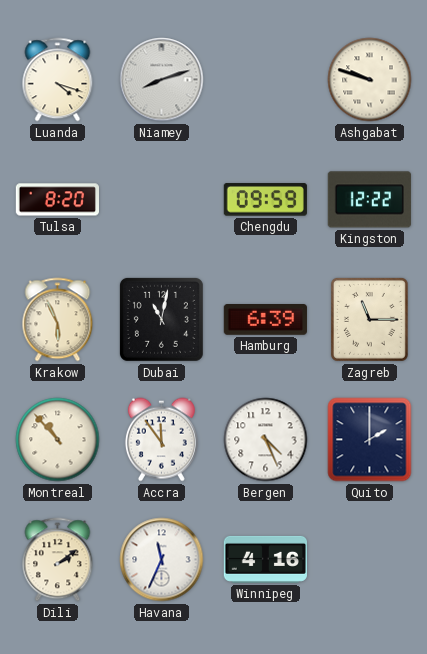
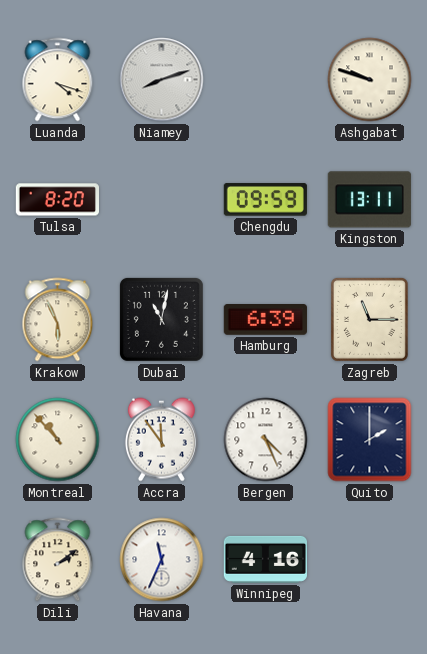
Kingston: 12:22 -> 13:11
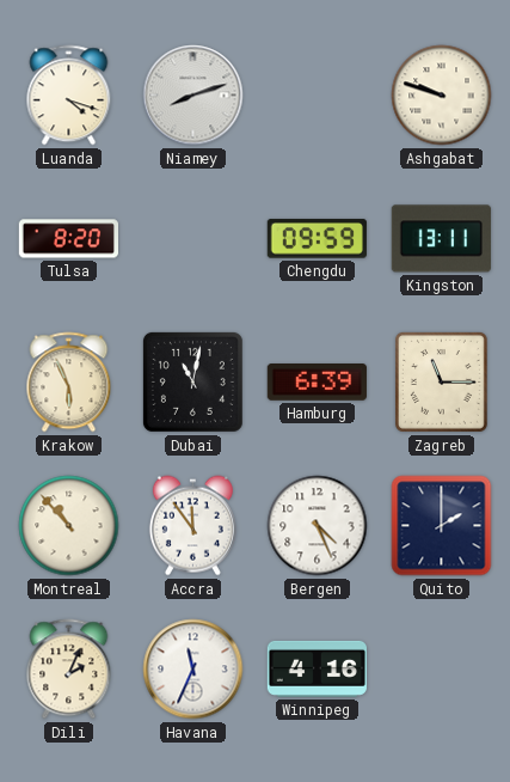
Dili: 2:09 -> 2:04
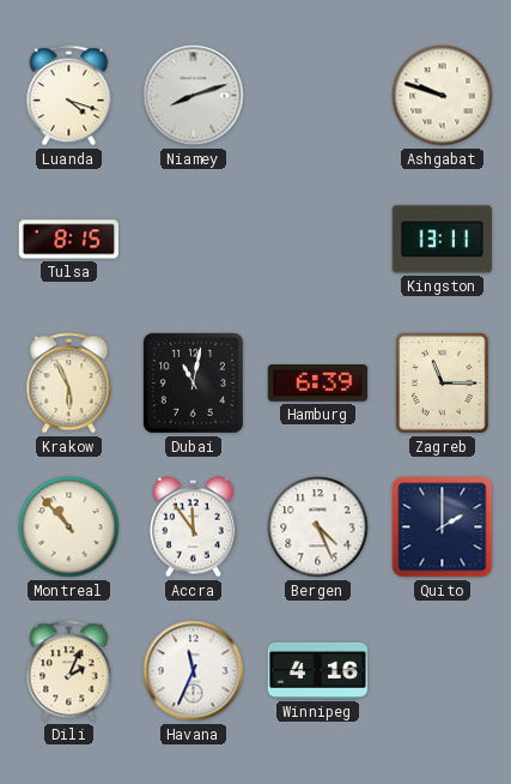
Tulsa: 8:20 -> 8:15
Chengdu: 09:59 -> none
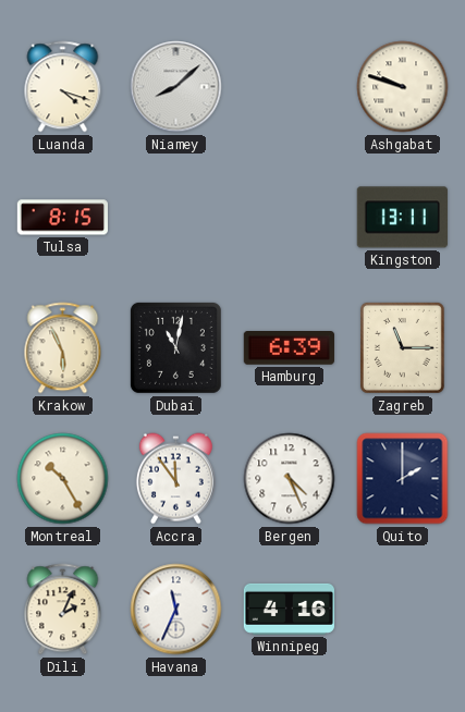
Niamey: 8:12 -> 8:08
Montreal: 10:53 -> 10:25
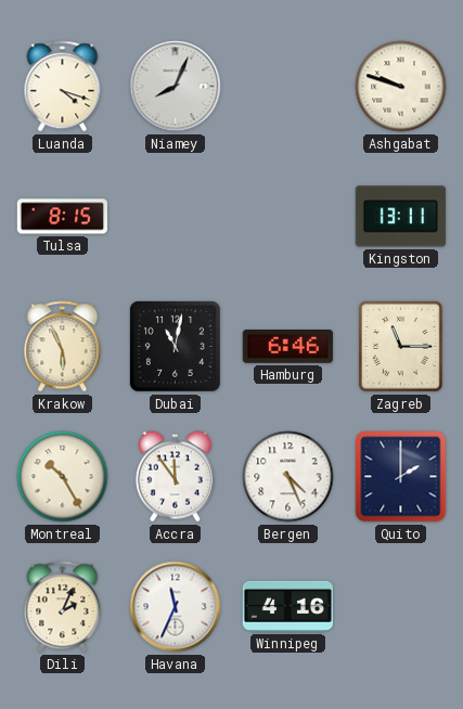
Niamey: 8:08 -> 8:04
Hamburg: 6:39 -> 6:46
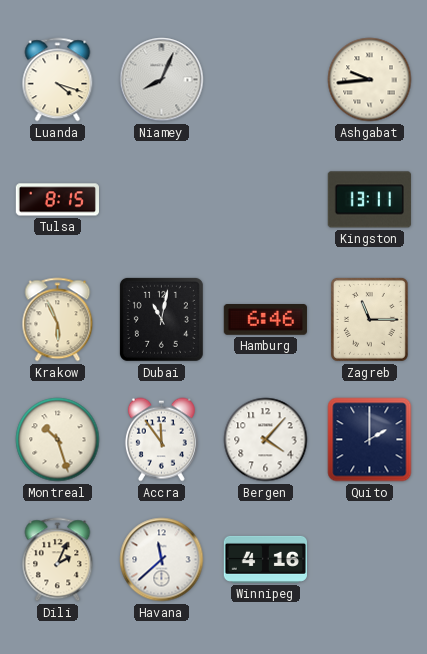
Ashgabat: 9:48 -> 9:44
Montreal: 10:25 -> 10:27
Bergen: 4:26 -> 4:07
Havana: 11:34 -> 11:38
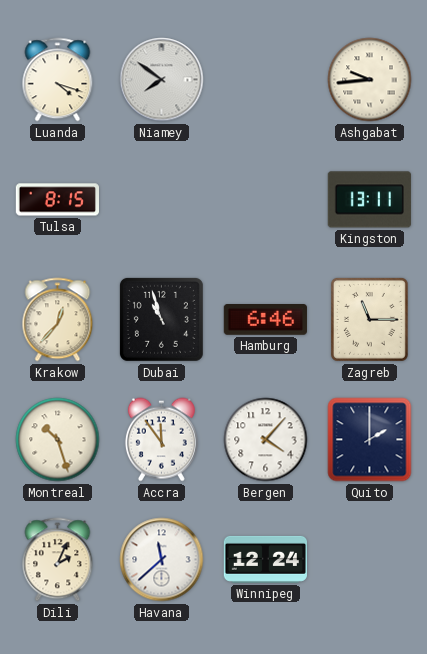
Niamey: 8:04 -> 7:51
Krakow: 5:56 -> 12:37
Dubai: 11:02 -> 10:57
Winnipeg: 4:16 -> 12:24
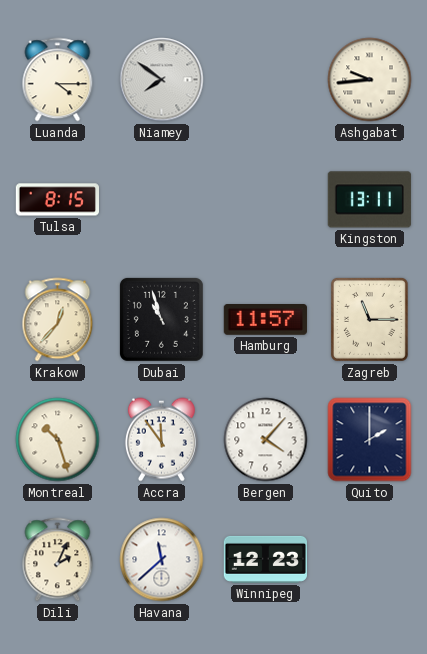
Luanda: 4:18 -> 4:15
Hamburg: 6:46 -> 11:57
Winnipeg: 12:24 -> 12:23
